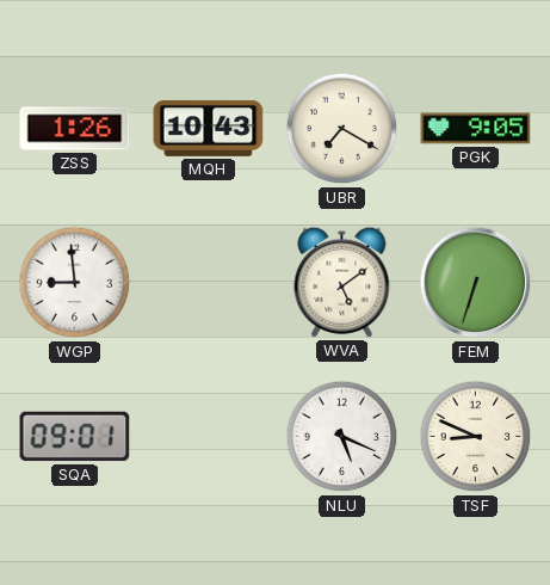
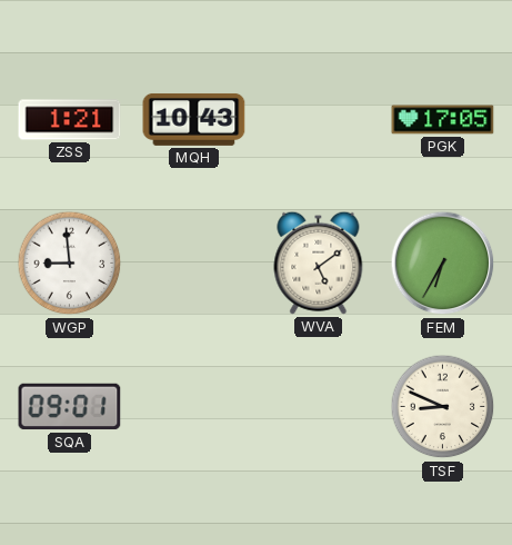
ZSS: 1:26 -> 1:21
UBR: 7:20 -> none
PGK: 9:05 -> 17:05
FEM: 6:33 -> 6:35
NLU: 5:19 -> none
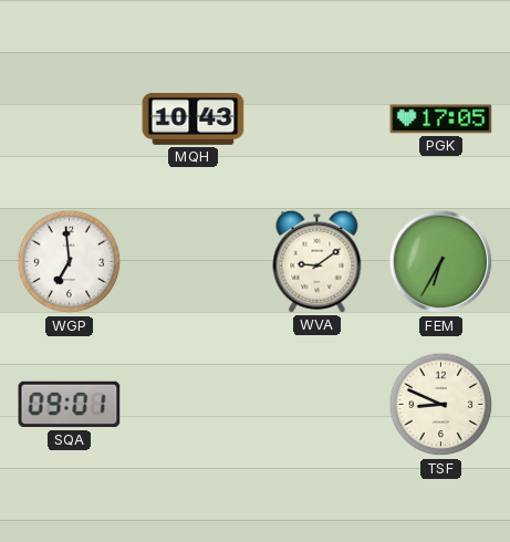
ZSS: 1:21 -> none
WGP: 8:59 -> 6:59
WVA: 5:09 -> 9:09
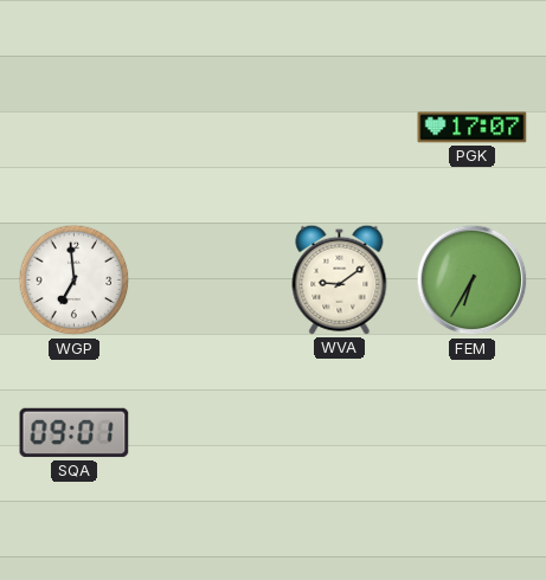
MQH: 10:43 -> none
PGK: 17:05 -> 17:07
TSF: 8:49 -> none
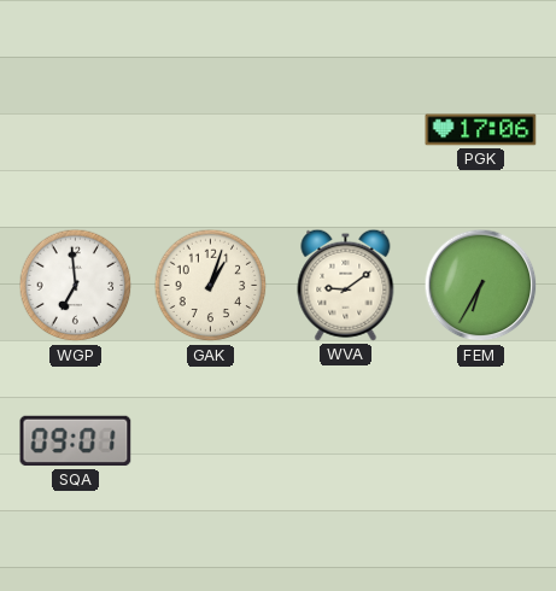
PGK: 17:07 -> 17:06
GAK: none -> 1:03
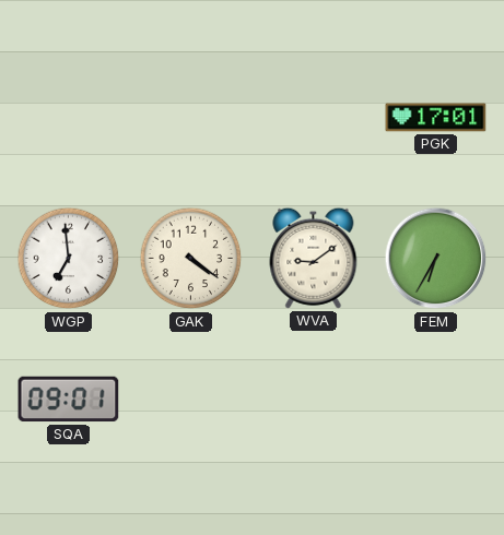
PGK: 17:06 -> 17:01
GAK: 1:03 -> 4:21
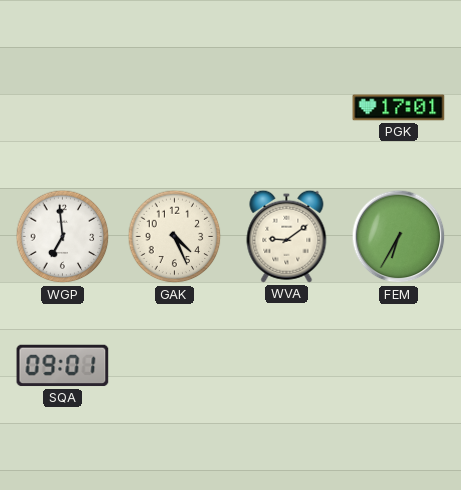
GAK: 4:21 -> 4:26
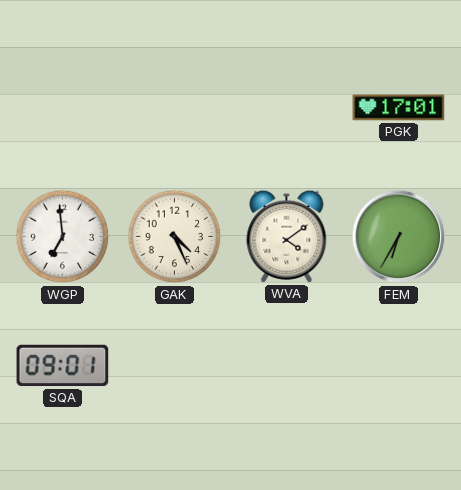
WVA: 9:09 -> 4:09
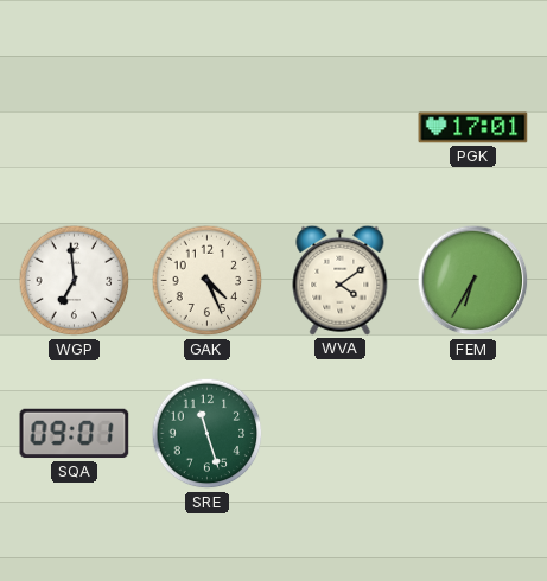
SRE: none -> 11:27
